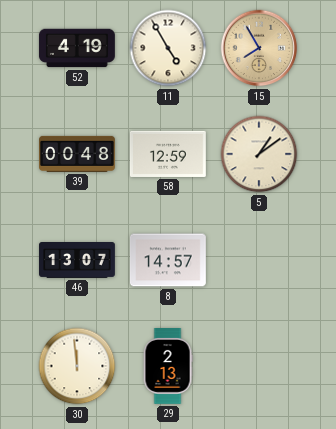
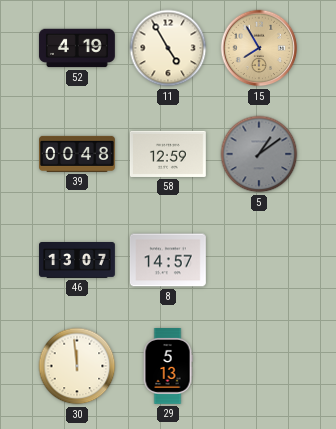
5 dial: cream -> grey
29: 2:13 -> 5:13
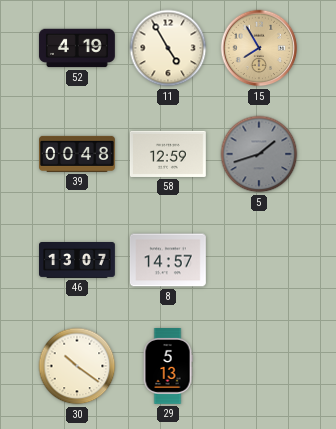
5: 1:09 -> 1:42
30: 11:59 -> 10:21
